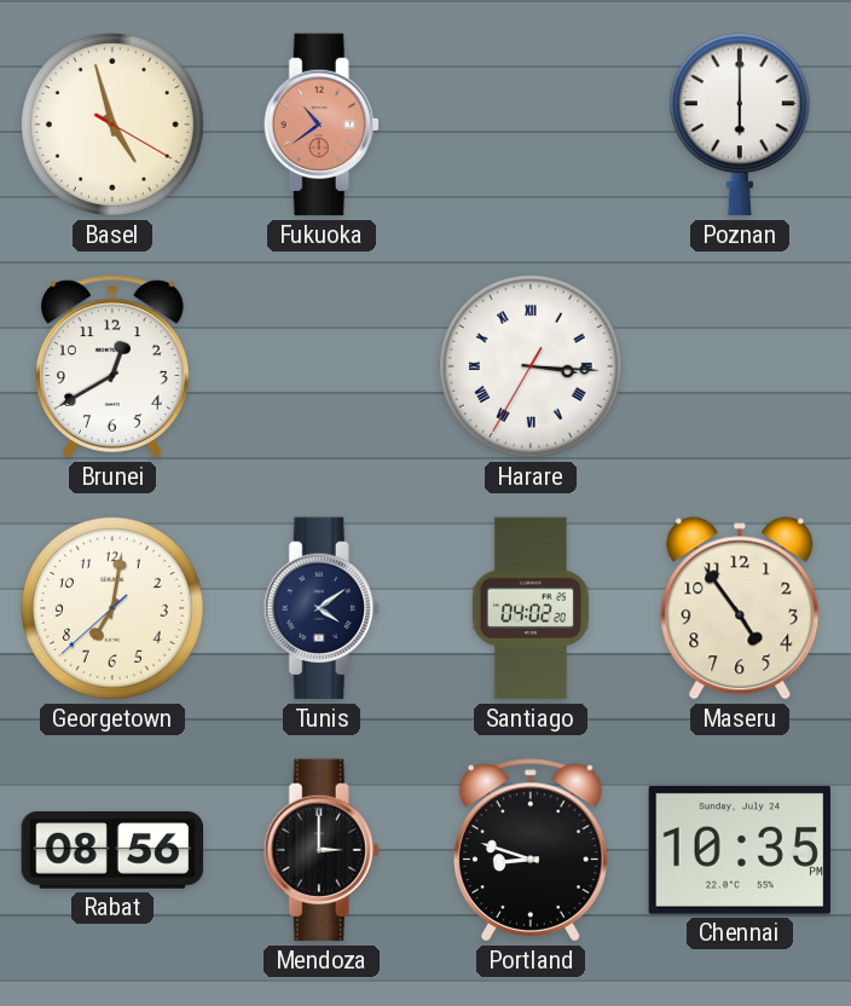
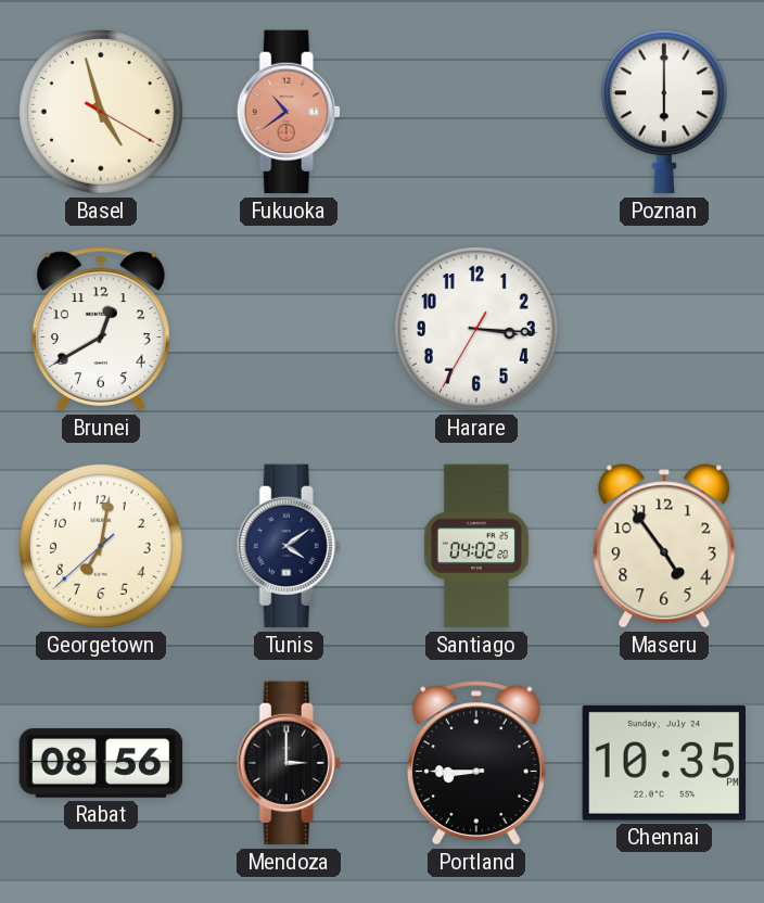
Harare numerals: Roman -> Arabic
Portland: 8:48 -> 8:45
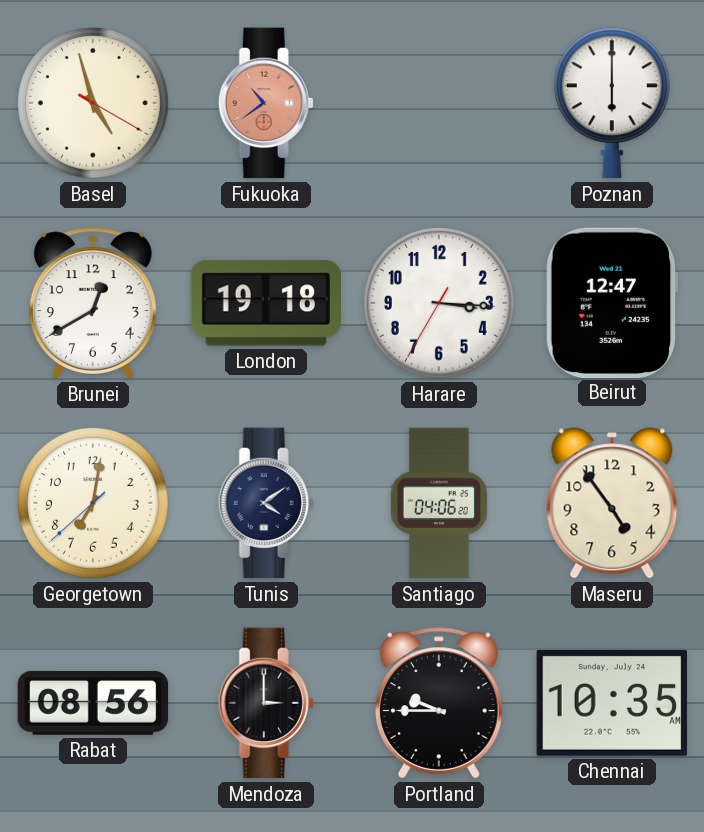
London: none -> 19:18
Beirut: none -> 12:47
Santiago: 04:02 -> 04:06
Portland: 8:45 -> 9:45
Chennai: 10:35 PM -> 10:35 AM
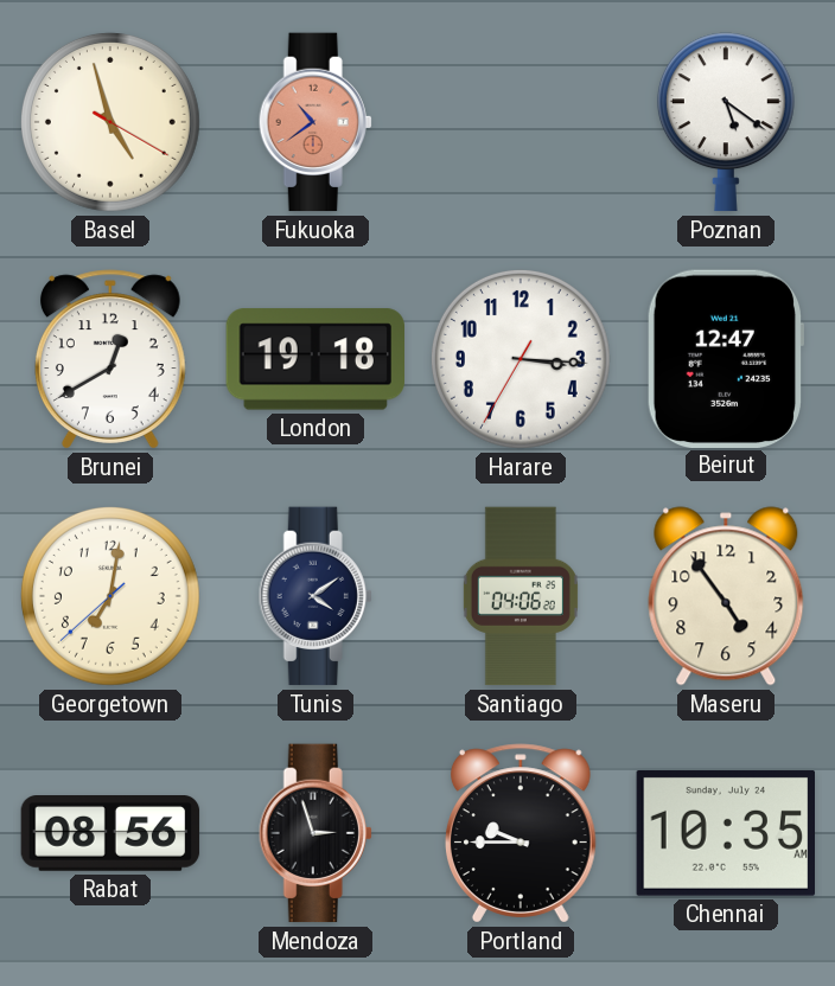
Poznan: 6:00 -> 5:21
Mendoza: 3:00 -> 2:57
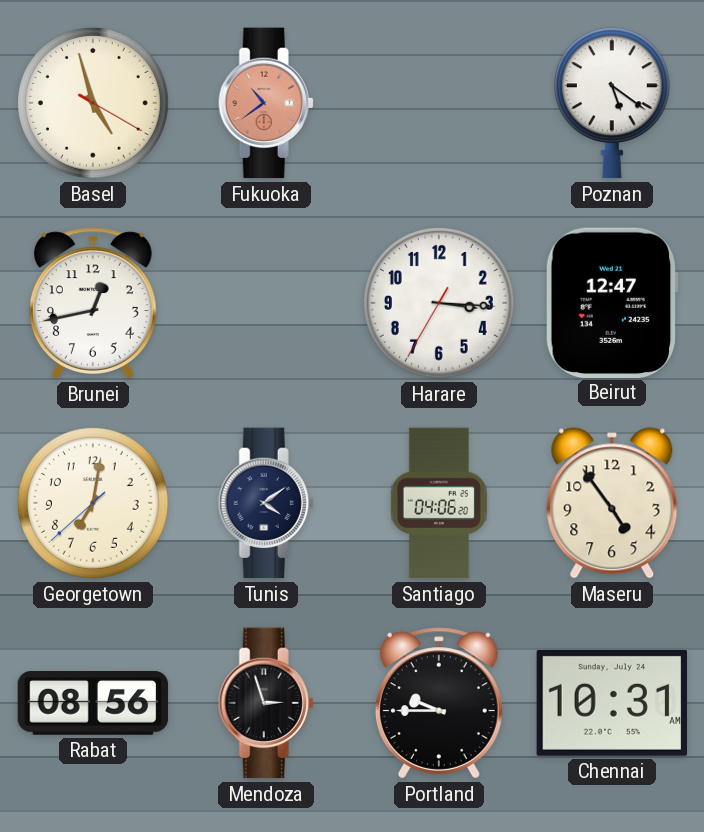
Brunei: 12:40 -> 12:43
London: 19:18 -> none
Chennai: 10:35 -> 10:31
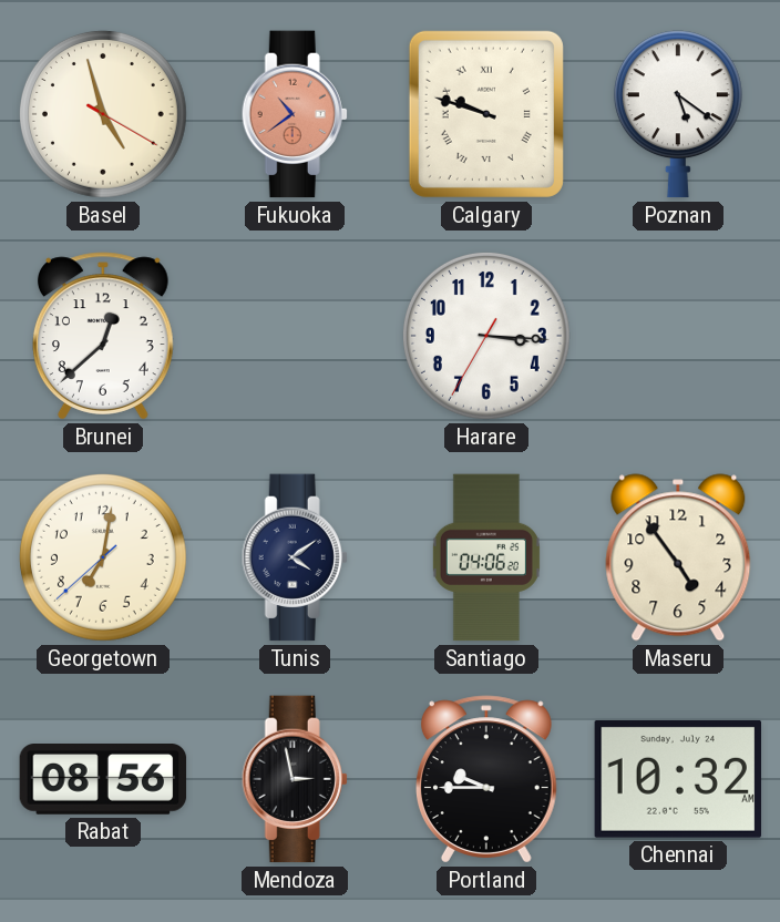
Calgary: none -> 9:48
Brunei: 12:43 -> 12:38
Beirut: 12:47 -> none
Mendoza: 2:57 -> 2:58
Chennai: 10:31 -> 10:32
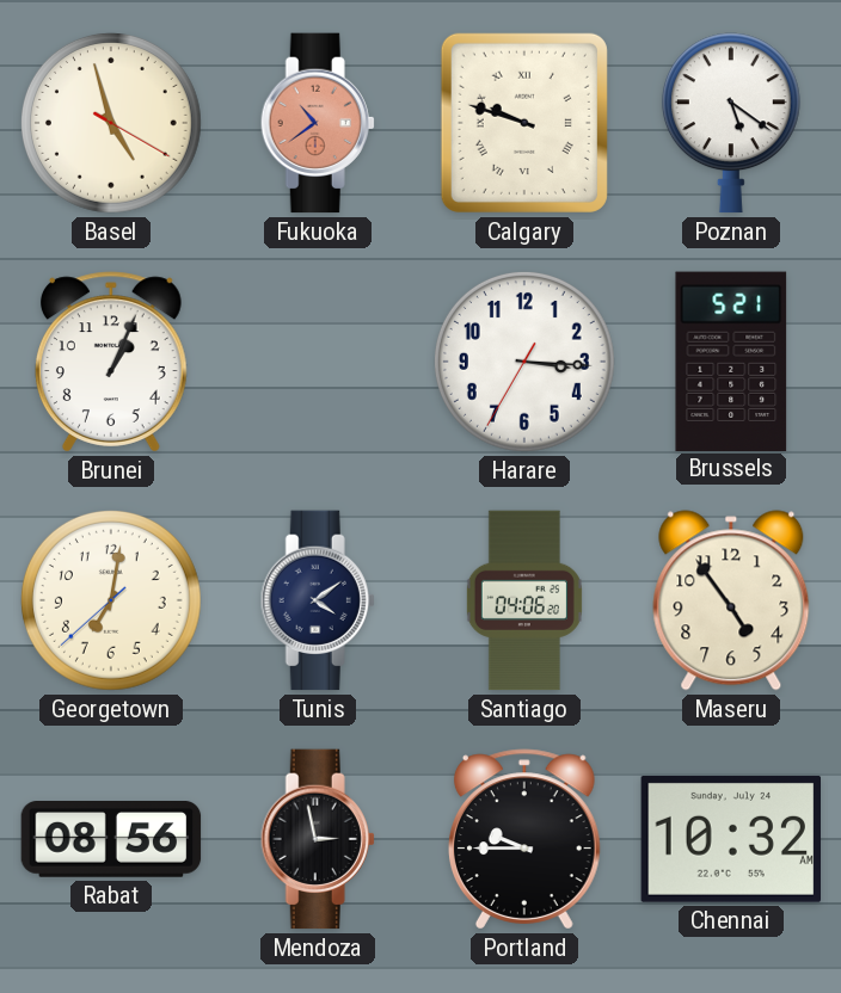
Brunei: 12:38 -> 1:04
Brussels: none -> 5:21
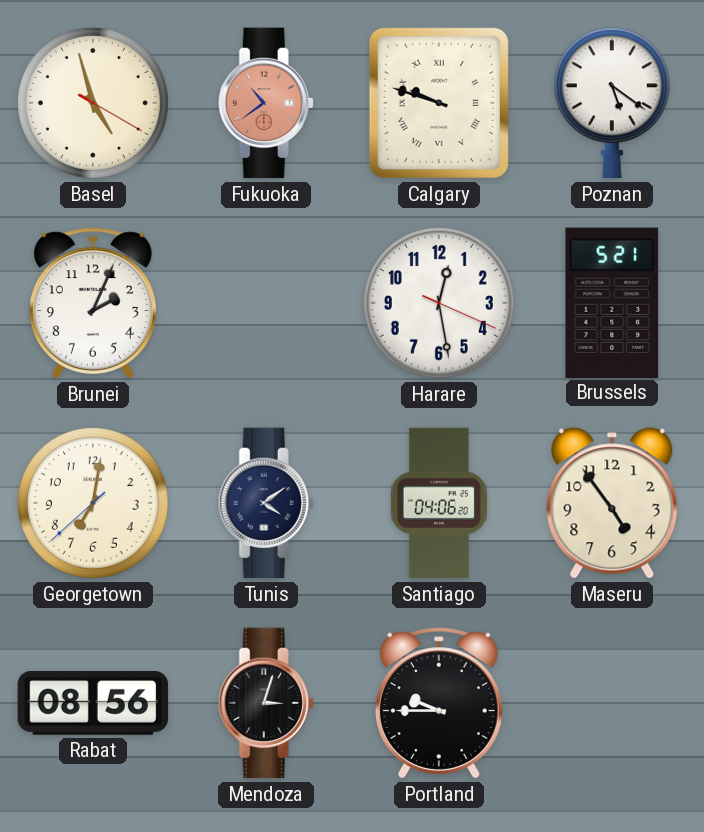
Brunei: 1:04 -> 2:04
Harare: 3:15 -> 12:28
Mendoza: 2:58 -> 3:03
Chennai: 10:32 -> none
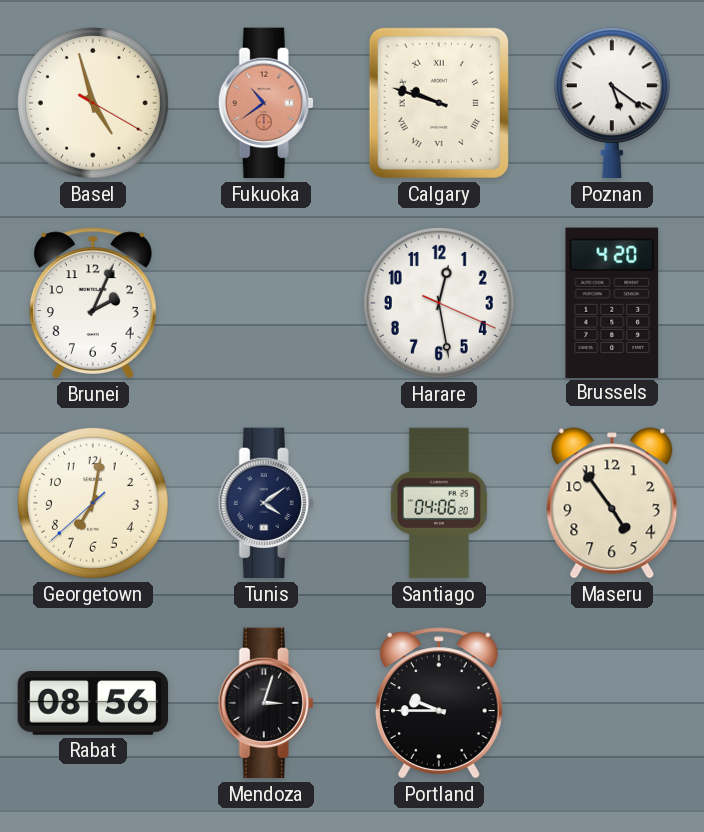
Brussels: 5:21 -> 4:20
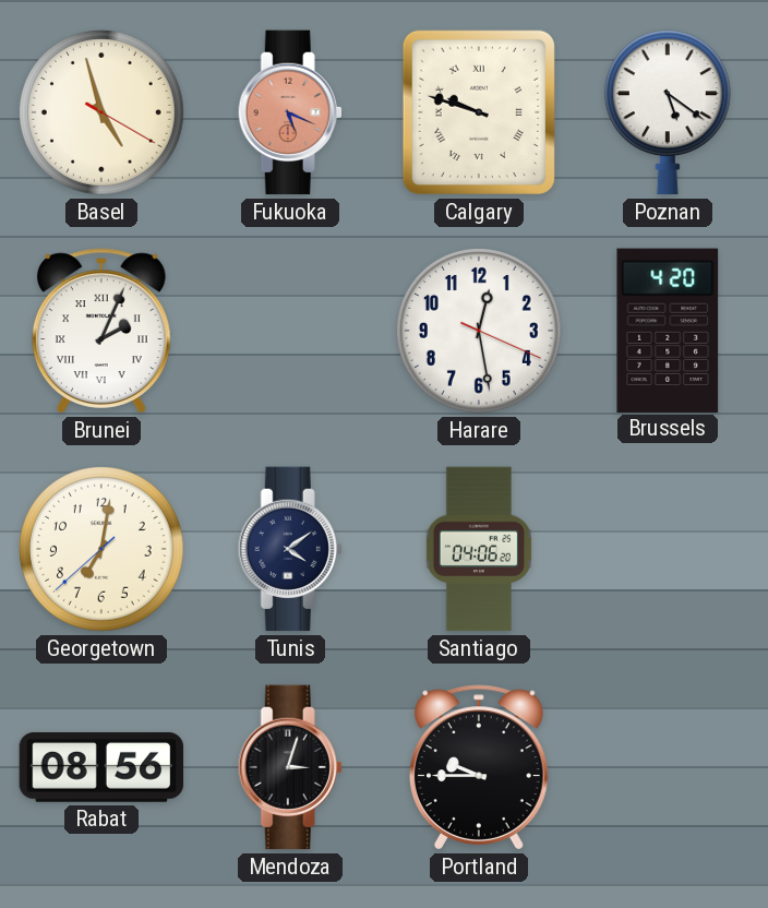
Fukuoka: 10:39 -> 5:19
Brunei numerals: Arabic -> Roman
Maseru: 4:54 -> none
